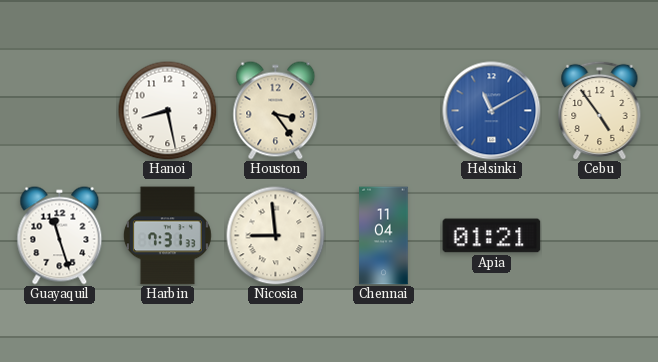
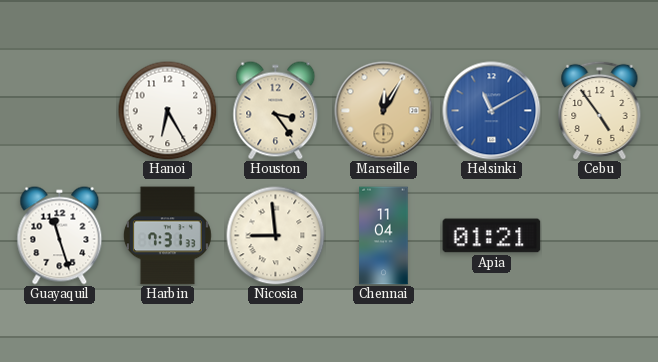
Hanoi: 8:28 -> 6:25
Marseille: none -> 12:05
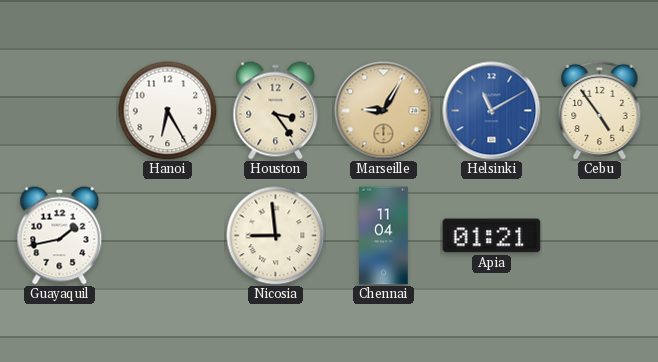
Marseille: 12:05 -> 9:05
Guayaquil: 11:27 -> 1:43
Harbin: 7:31 -> none
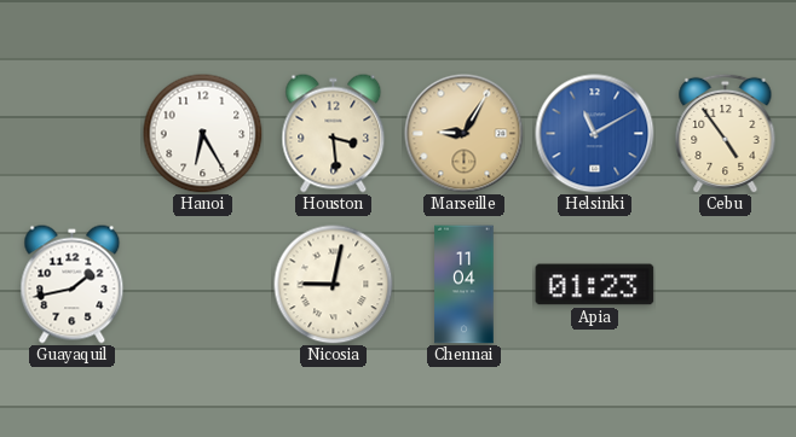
Houston: 3:24 -> 3:29
Nicosia: 8:59 -> 9:02
Apia: 01:21 -> 01:23
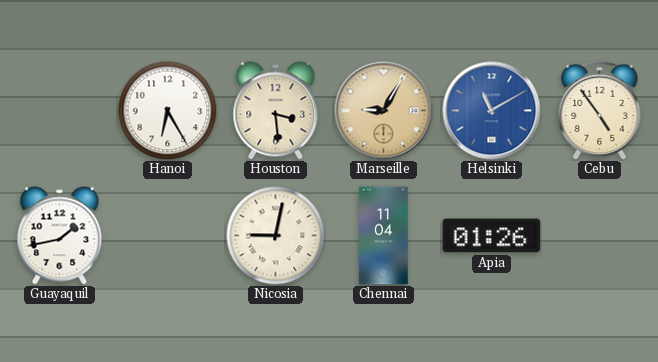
Apia: 01:23 -> 01:26
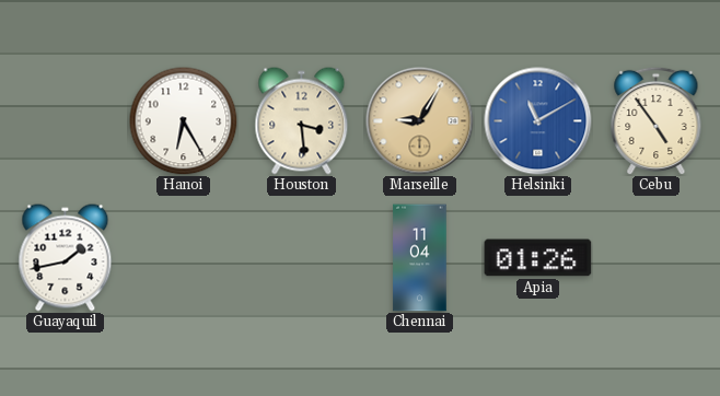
Nicosia: 9:02 -> none
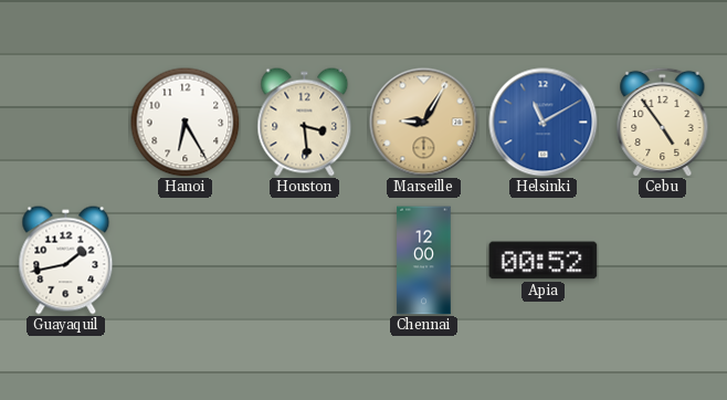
Chennai: 11:04 -> 12:00
Apia: 01:26 -> 00:52
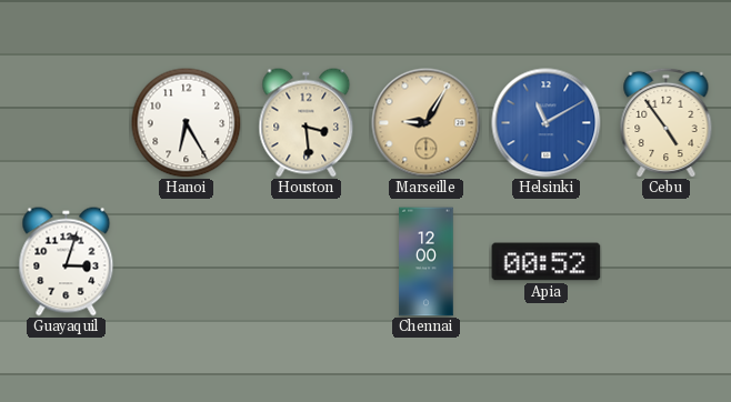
Guayaquil: 1:43 -> 3:03
